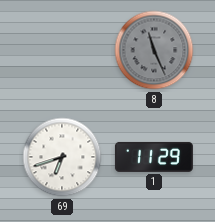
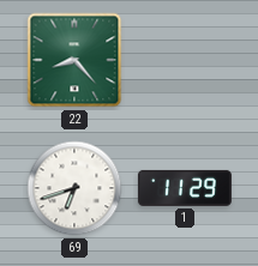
22: none -> 8:23
8: 11:26 -> none
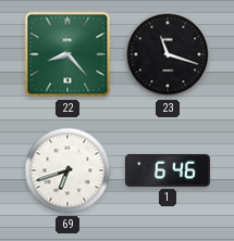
23: none -> 11:18
1: 11:29 -> 6:46
